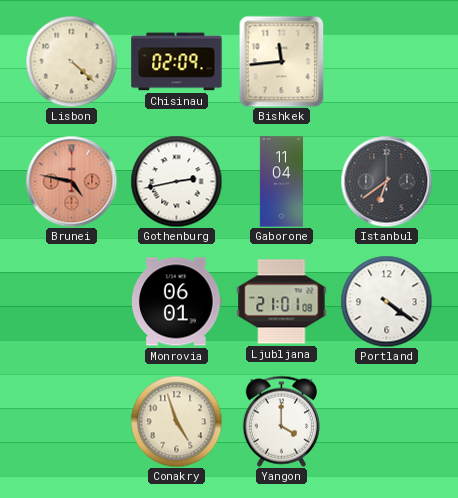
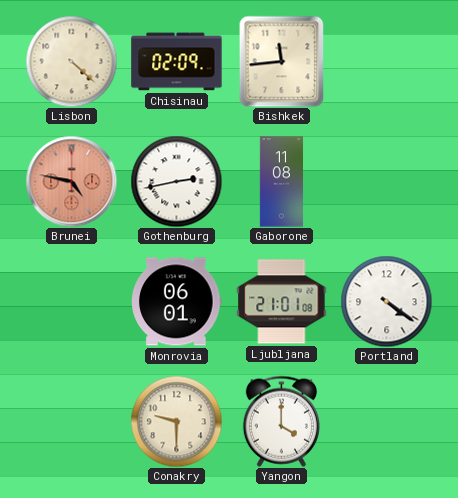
Gaborone: 11:04 -> 11:08
Istanbul: 6:39 -> none
Conakry: 4:57 -> 9:30
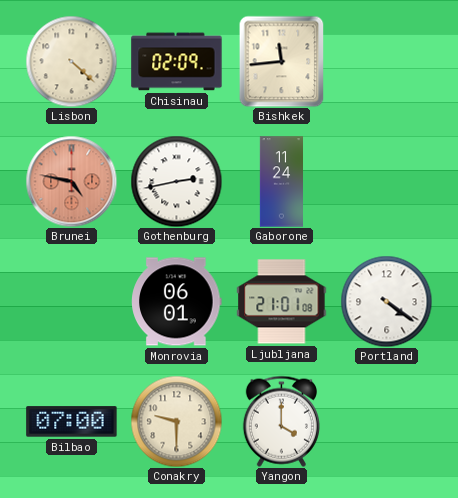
Gaborone: 11:08 -> 11:24
Bilbao: none -> 07:00
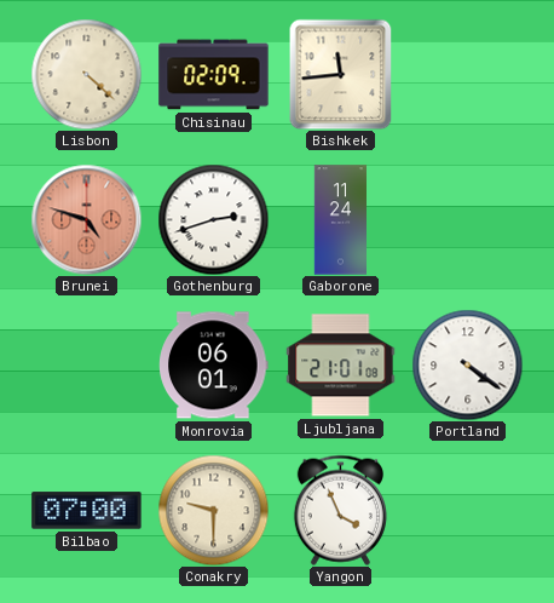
Brunei: 4:47 -> 4:48
Gothenburg: 2:43 -> 2:42
Yangon: 4:00 -> 3:56
